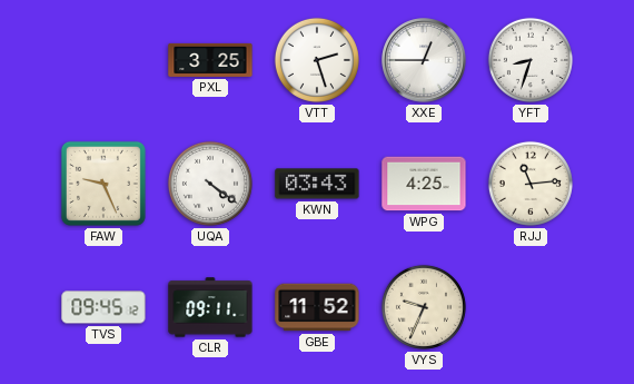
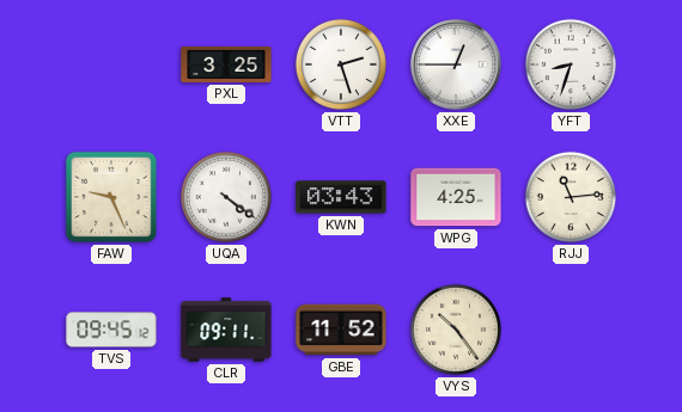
VYS: 9:34 -> 10:24
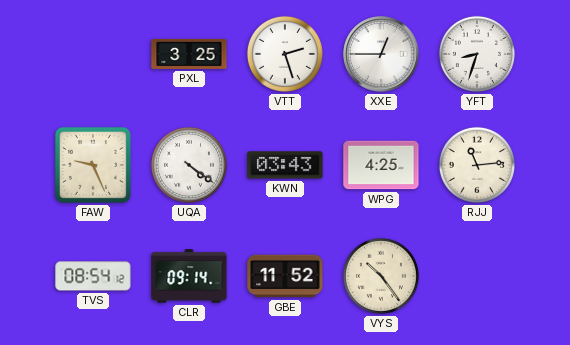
TVS: 09:45 -> 08:54
CLR: 09:11 -> 09:14
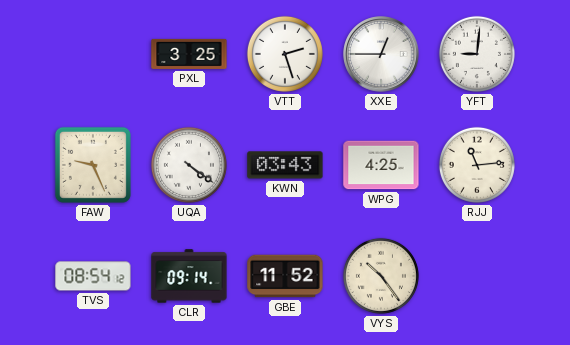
YFT: 8:33 -> 9:01
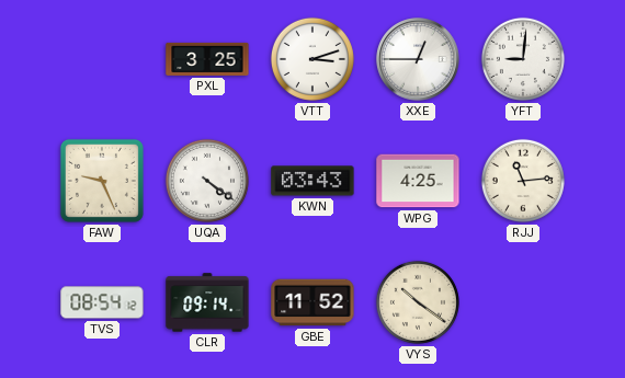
VTT: 2:27 -> 3:12
VYS: 10:24 -> 10:21
